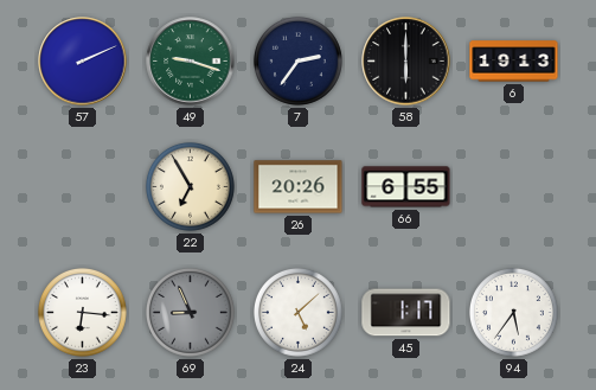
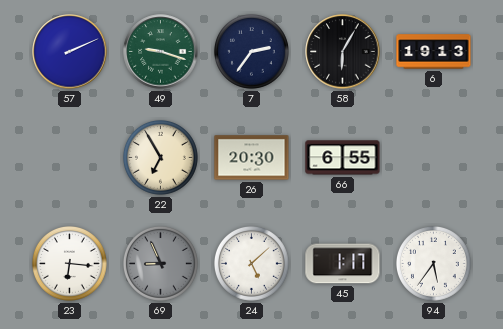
58: 6:00 -> 6:05
26: 20:26 -> 20:30
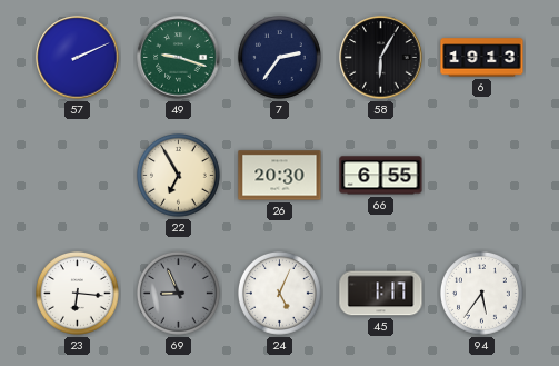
24: 5:08 -> 5:04
